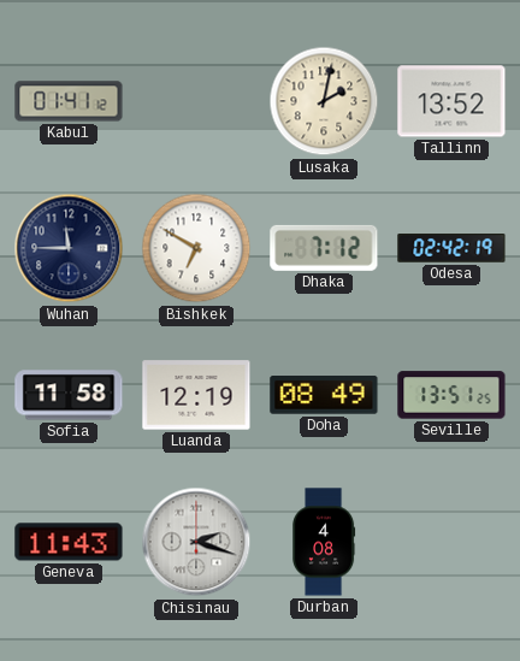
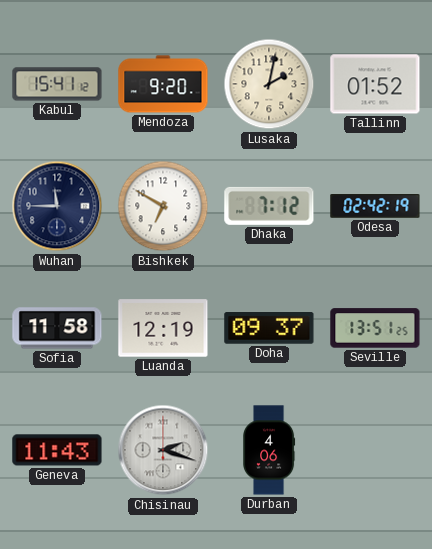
Kabul: 01:41 -> 15:41
Mendoza: none -> 9:20
Tallinn: 13:52 -> 01:52
Doha: 08:49 -> 09:37
Durban: 4:08 -> 4:06
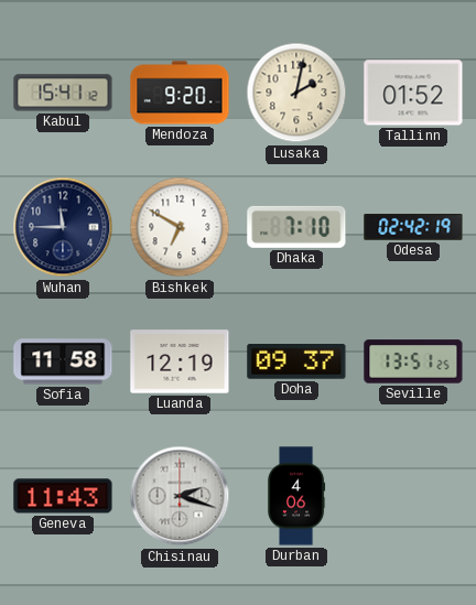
Dhaka: 7:12 -> 7:10
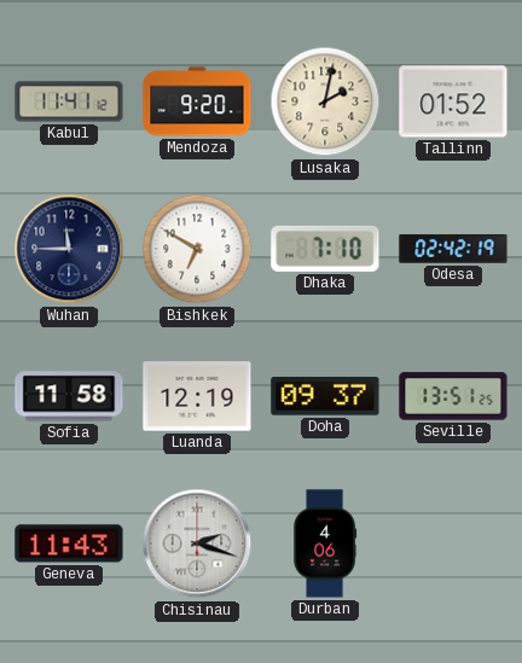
Kabul: 15:41 -> 11:41
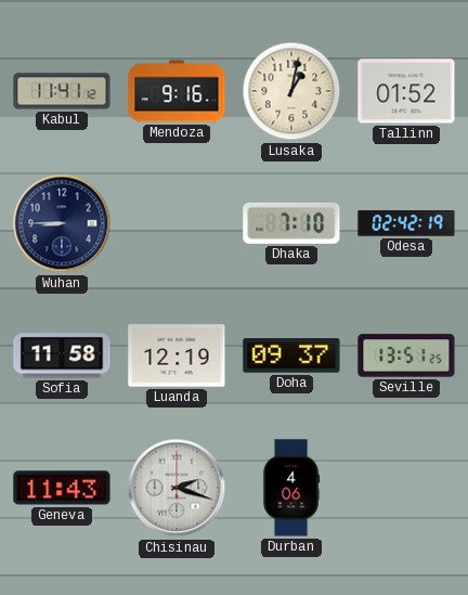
Mendoza: 9:20 -> 9:16
Lusaka: 2:02 -> 1:02
Wuhan: 11:45 -> 8:45
Bishkek: 6:50 -> none
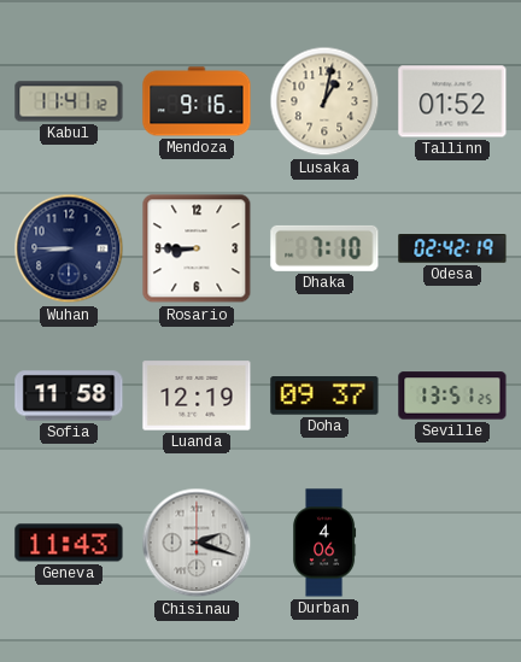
Rosario: none -> 8:45
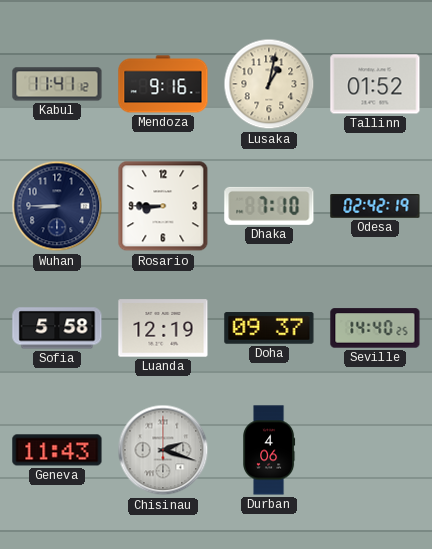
Sofia: 11:58 -> 5:58
Seville: 13:51 -> 14:40
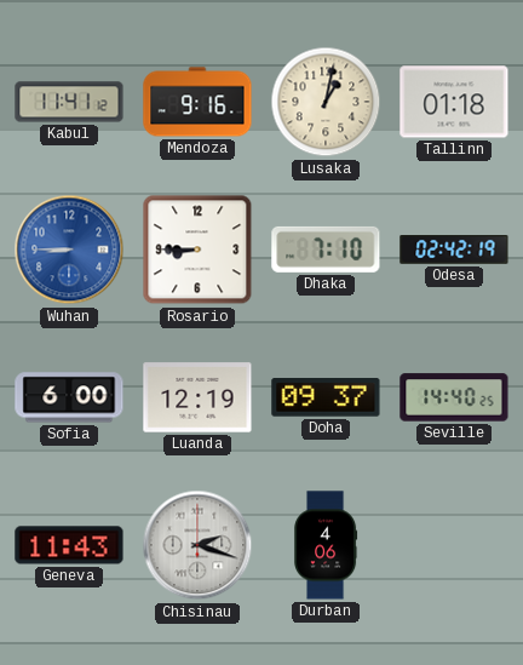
Tallinn: 01:52 -> 01:18
Wuhan dial: navy -> blue
Sofia: 5:58 -> 6:00
